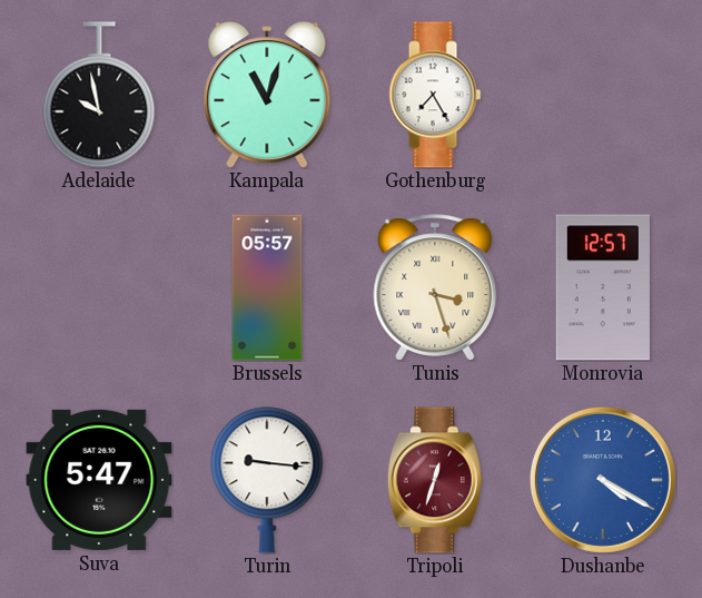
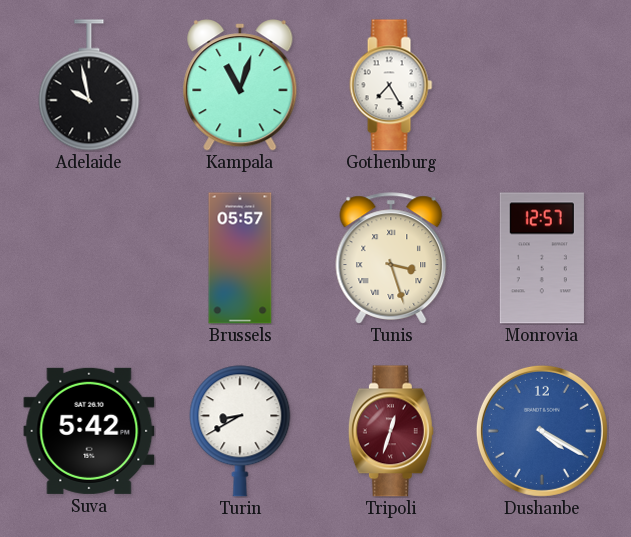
Suva: 5:47 -> 5:42
Turin: 9:16 -> 8:40
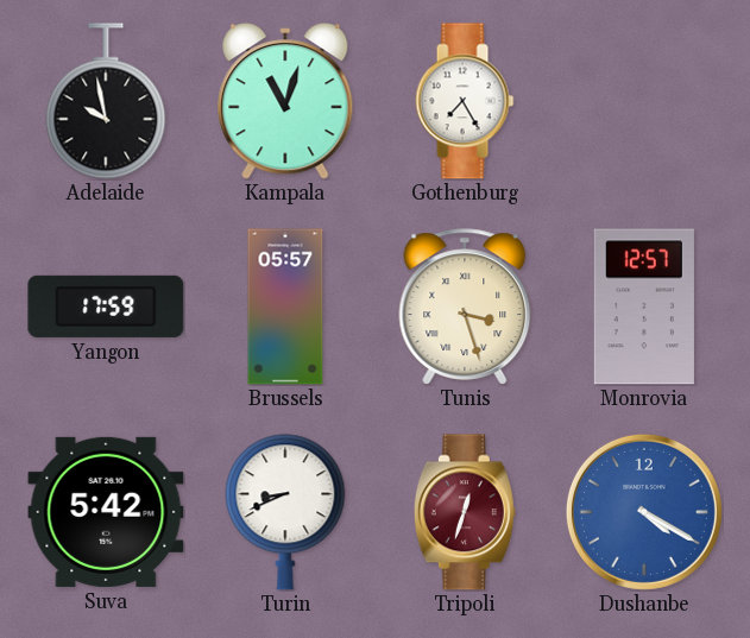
Yangon: none -> 17:59
Turin: 8:40 -> 8:41
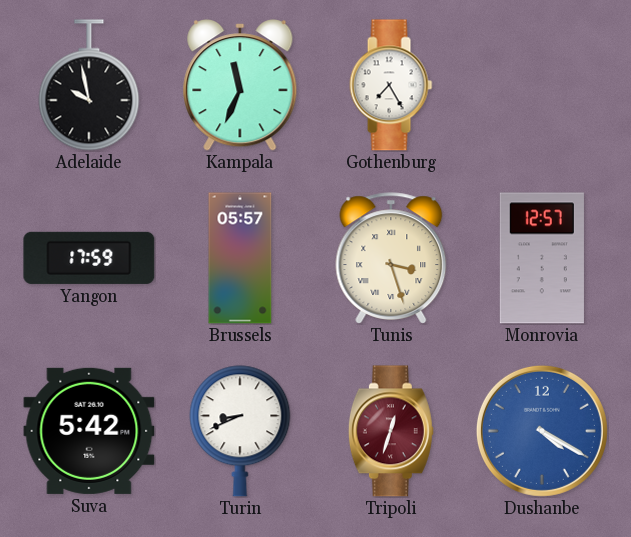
Kampala: 11:03 -> 11:34
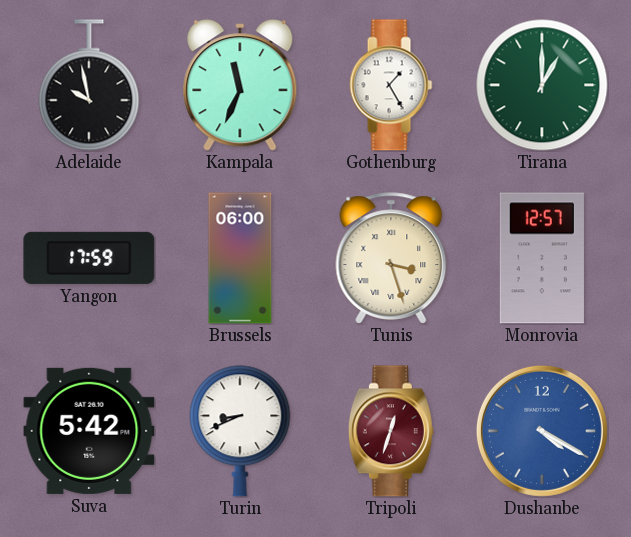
Gothenburg: 7:25 -> 1:25
Tirana: none -> 1:00
Brussels: 05:57 -> 06:00
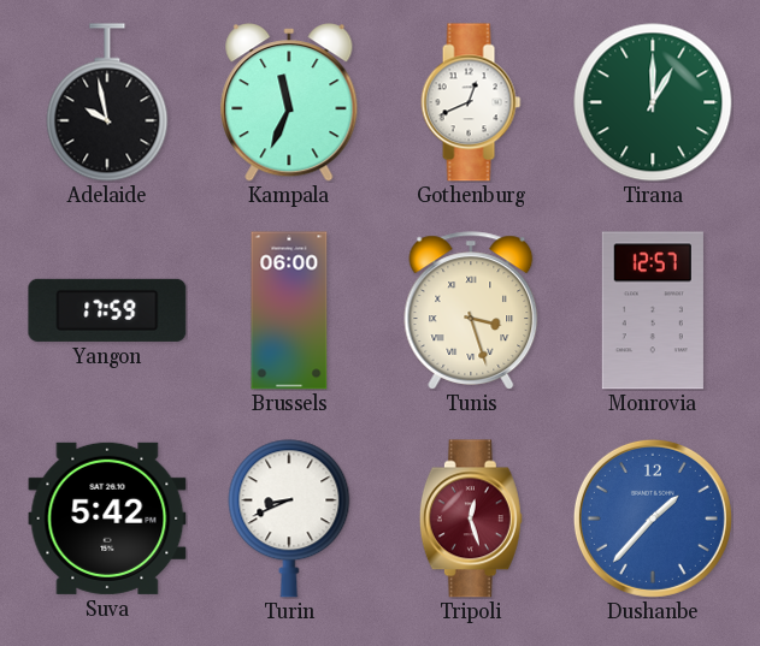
Gothenburg: 1:25 -> 12:41
Tripoli: 12:33 -> 12:27
Dushanbe: 4:20 -> 1:37
